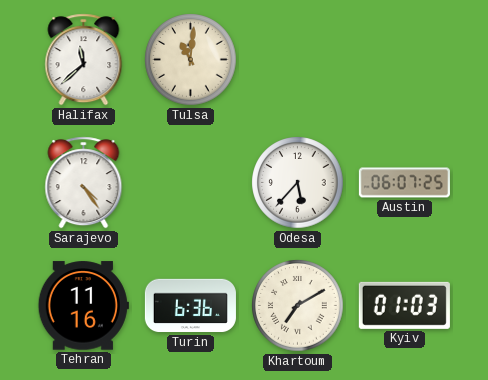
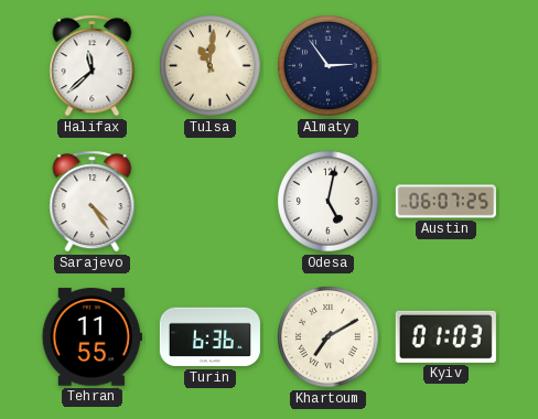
Almaty: none -> 2:54
Odesa: 5:37 -> 5:02
Tehran: 11:16 -> 11:55
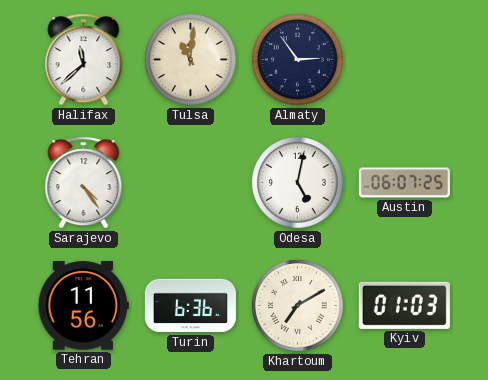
Tehran: 11:55 -> 11:56
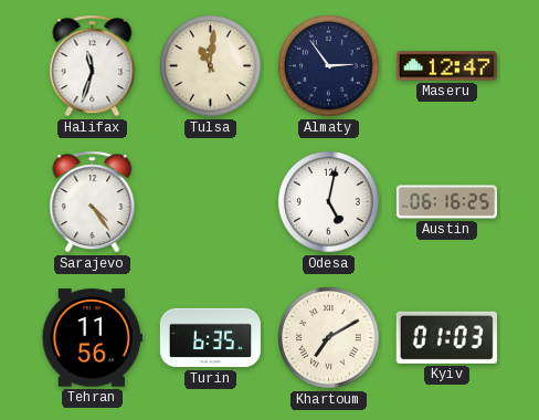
Halifax: 11:38 -> 11:33
Maseru: none -> 12:47
Austin: 06:07 -> 06:16
Turin: 6:36 -> 6:35
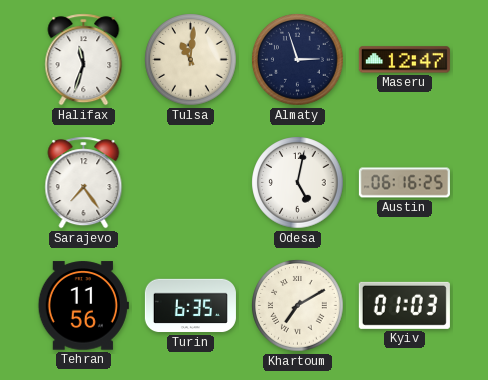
Almaty: 2:54 -> 2:57
Sarajevo: 4:24 -> 7:24
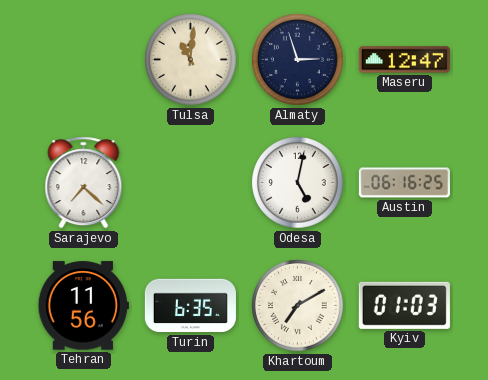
Halifax: 11:33 -> none
Sarajevo: 7:24 -> 7:22
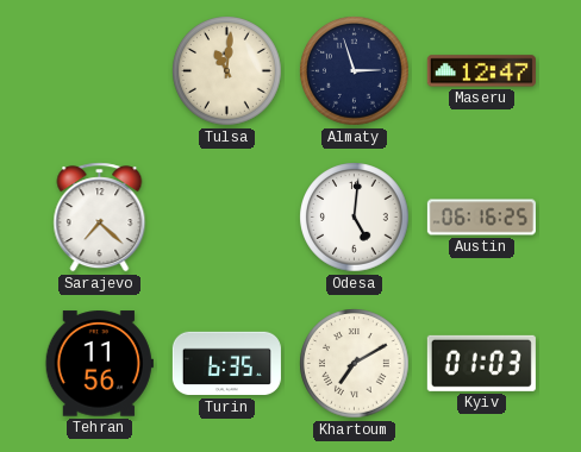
Odesa: 5:02 -> 5:01
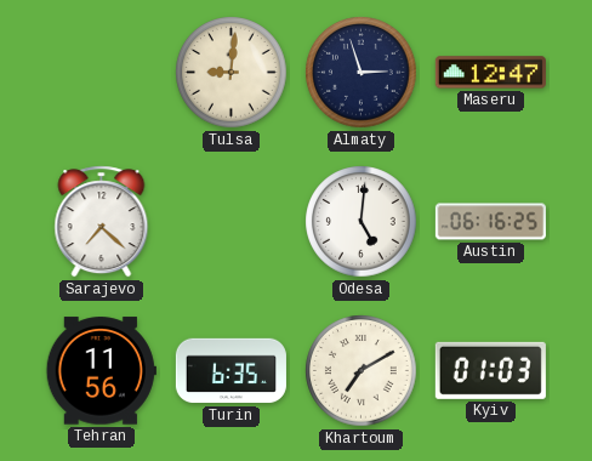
Tulsa: 11:01 -> 9:01
